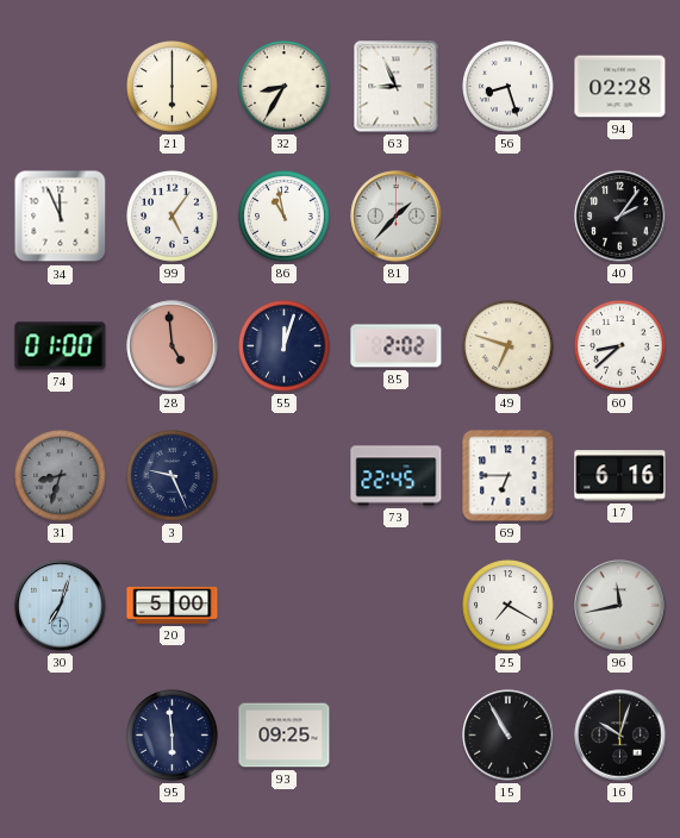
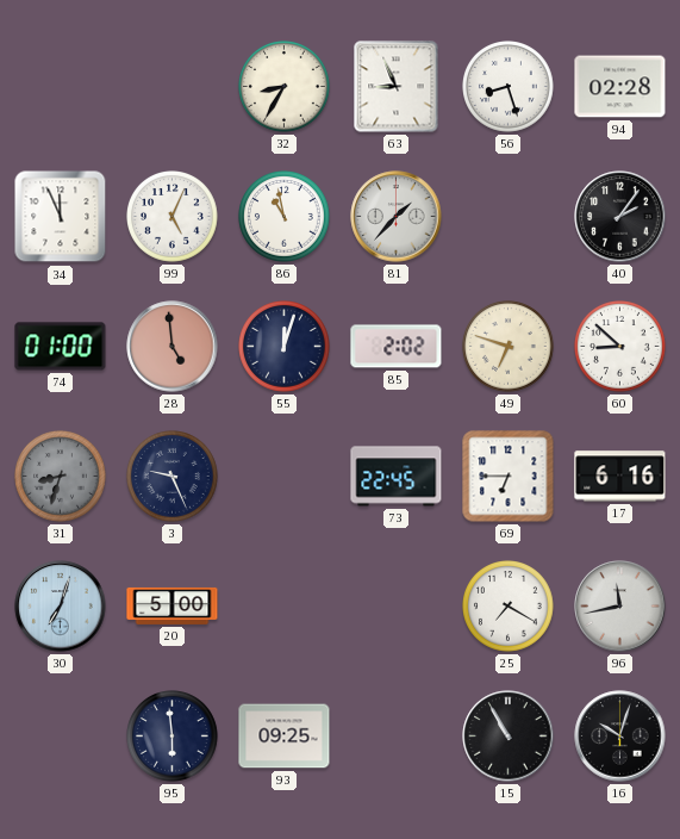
21: 6:00 -> none
99: 5:06 -> 5:04
60: 8:38 -> 8:52
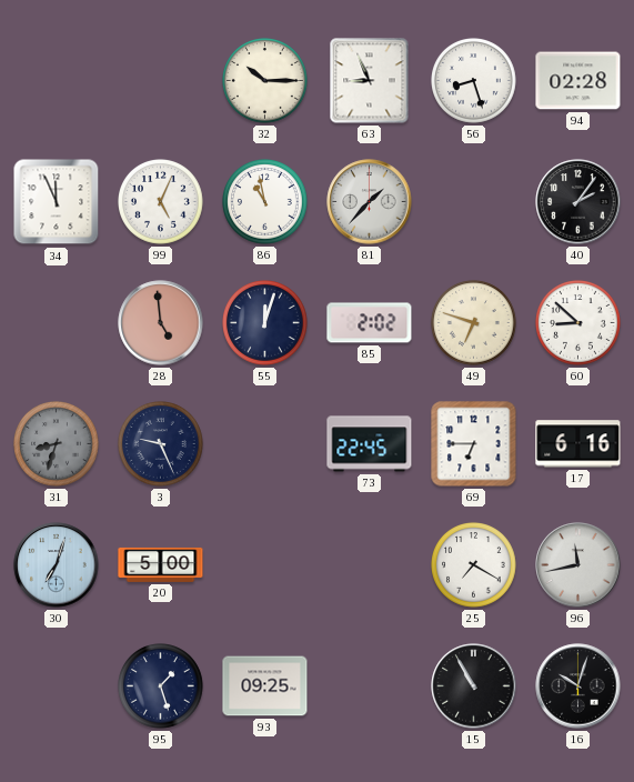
32: 8:35 -> 10:15
74: 01:00 -> none
95: 5:59 -> 1:27
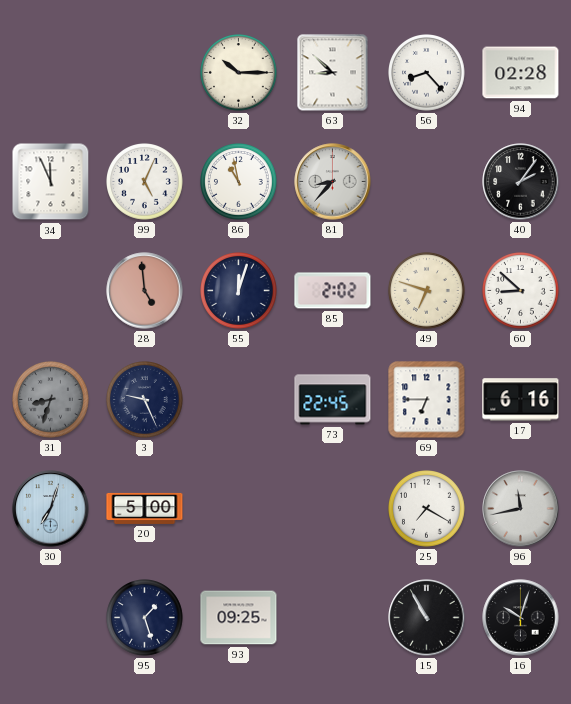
63: 8:56 -> 8:52
56: 8:27 -> 8:23
81: 1:37 -> 8:37
